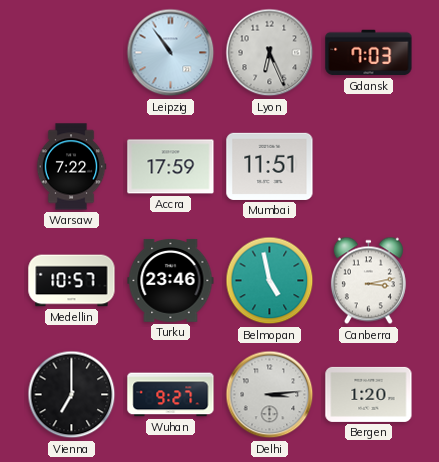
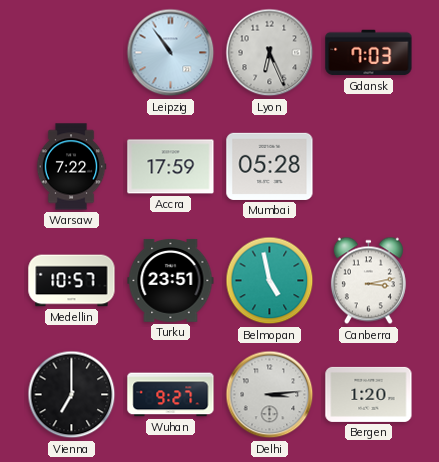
Mumbai: 11:51 -> 05:28
Turku: 23:46 -> 23:51
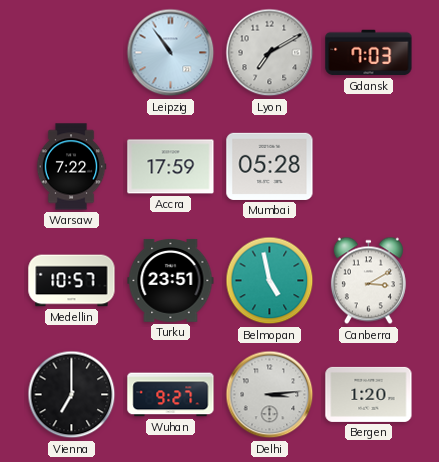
Lyon: 6:26 -> 7:10
Canberra: 3:13 -> 3:10
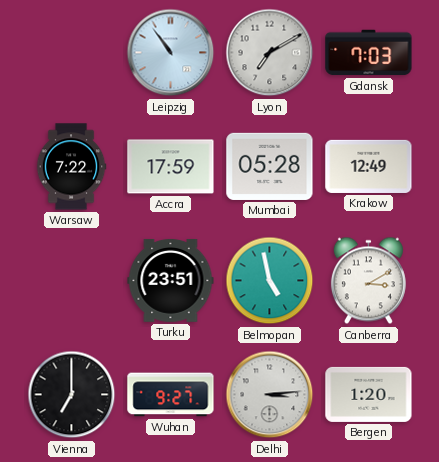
Krakow: none -> 12:49
Medellin: 10:57 -> none
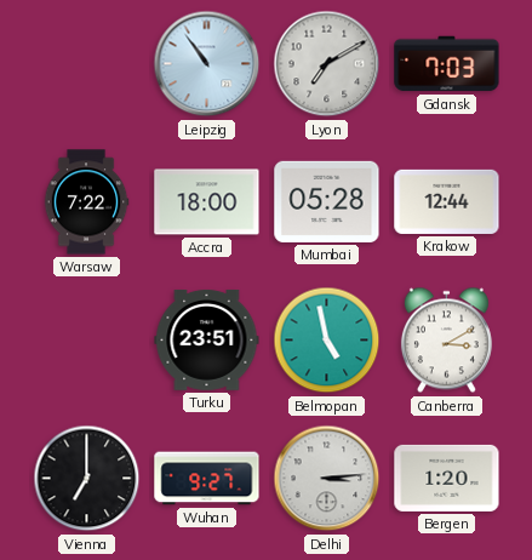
Accra: 17:59 -> 18:00
Krakow: 12:49 -> 12:44
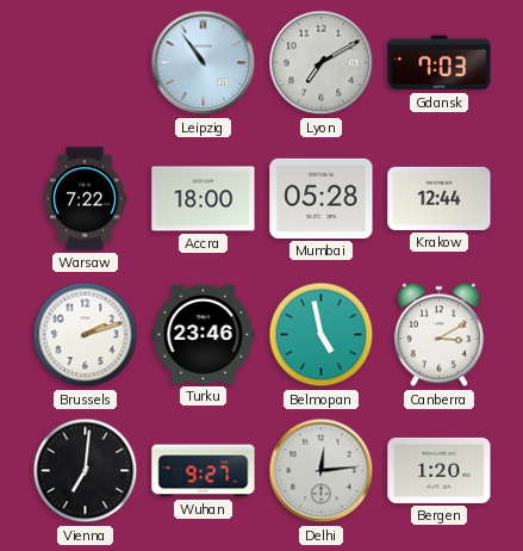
Brussels: none -> 2:12
Turku: 23:51 -> 23:46
Vienna: 7:00 -> 7:01
Delhi: 3:14 -> 12:14
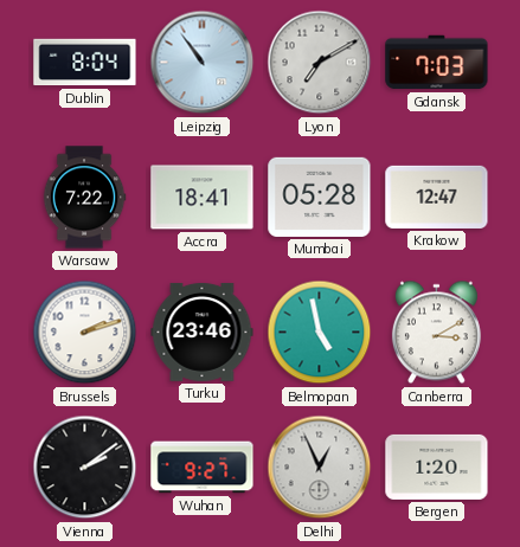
Dublin: none -> 8:04
Accra: 18:00 -> 18:41
Krakow: 12:44 -> 12:47
Vienna: 7:01 -> 2:09
Delhi: 12:14 -> 12:56
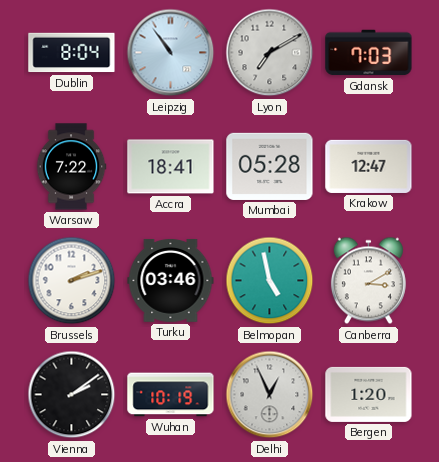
Turku: 23:46 -> 03:46
Wuhan: 9:27 -> 10:19
